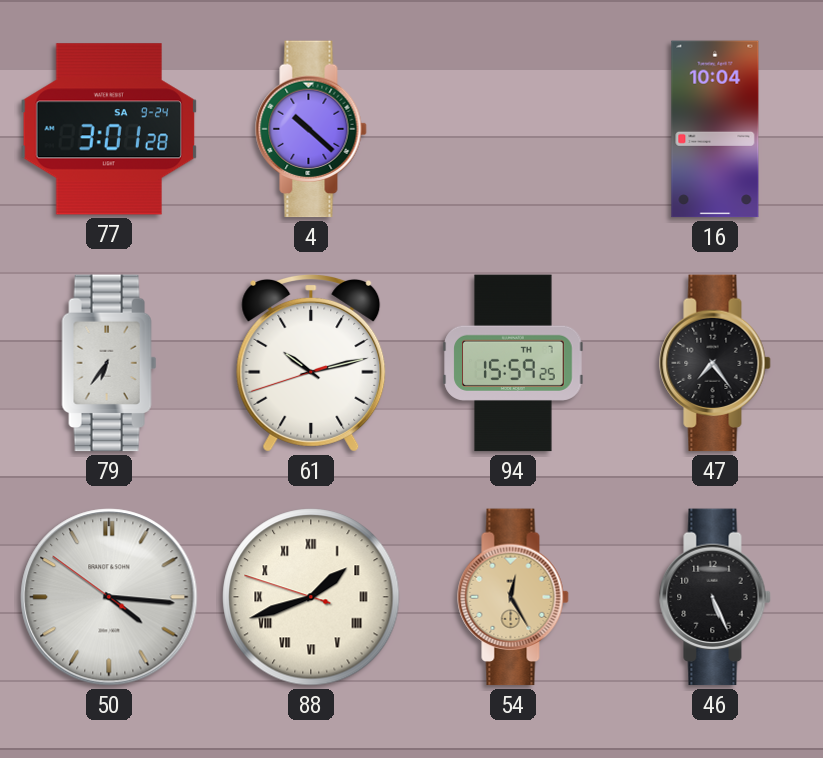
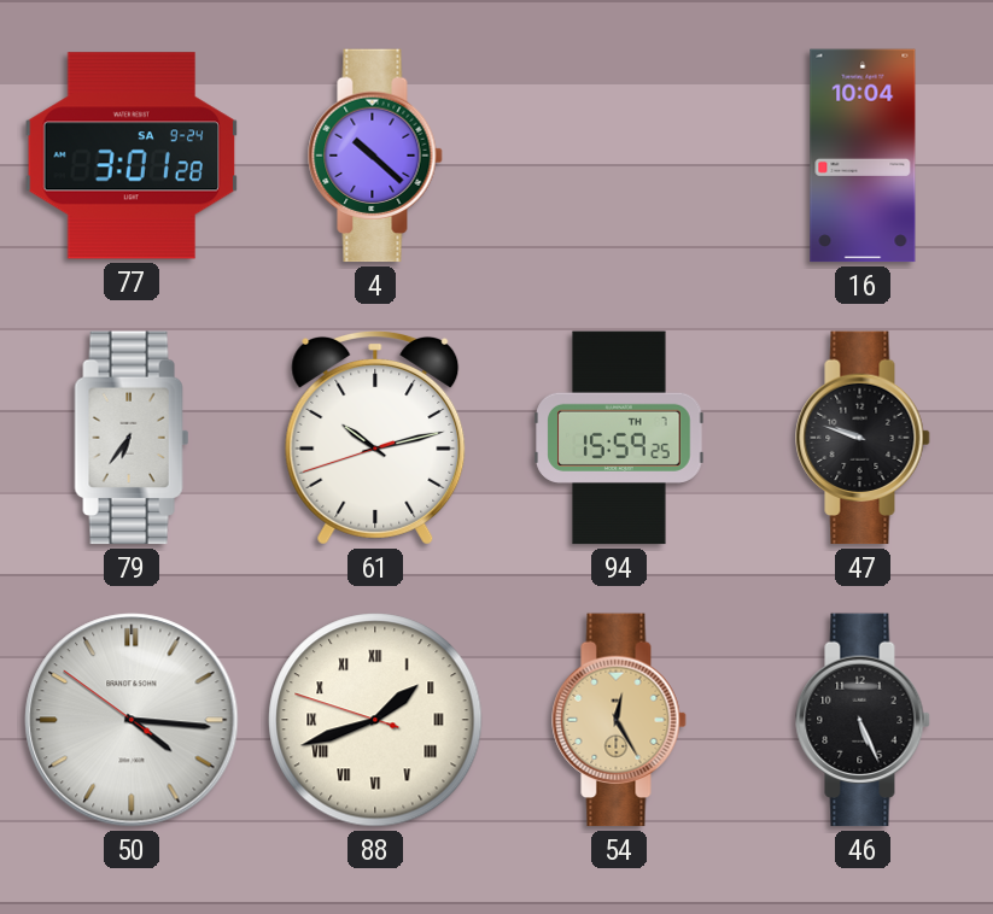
47: 7:24 -> 9:48
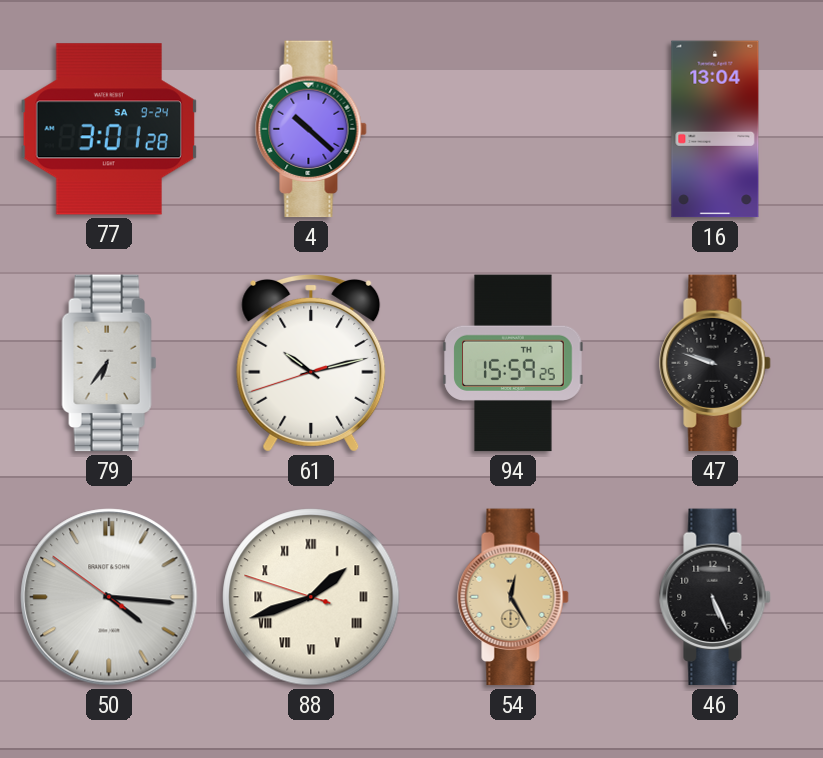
16: 10:04 -> 13:04
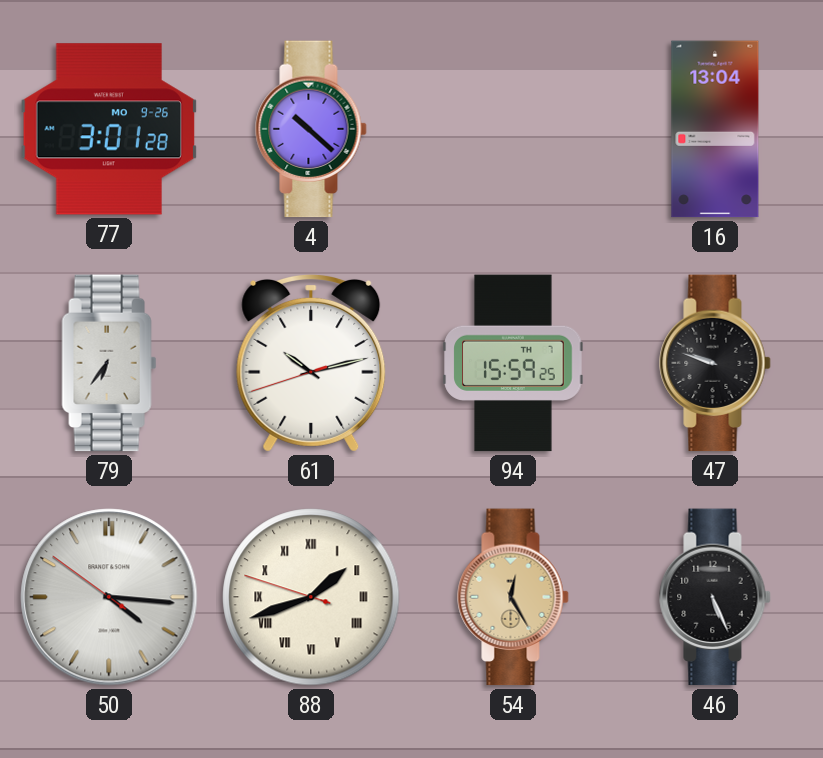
77 date: SA 9-24 -> MO 9-26
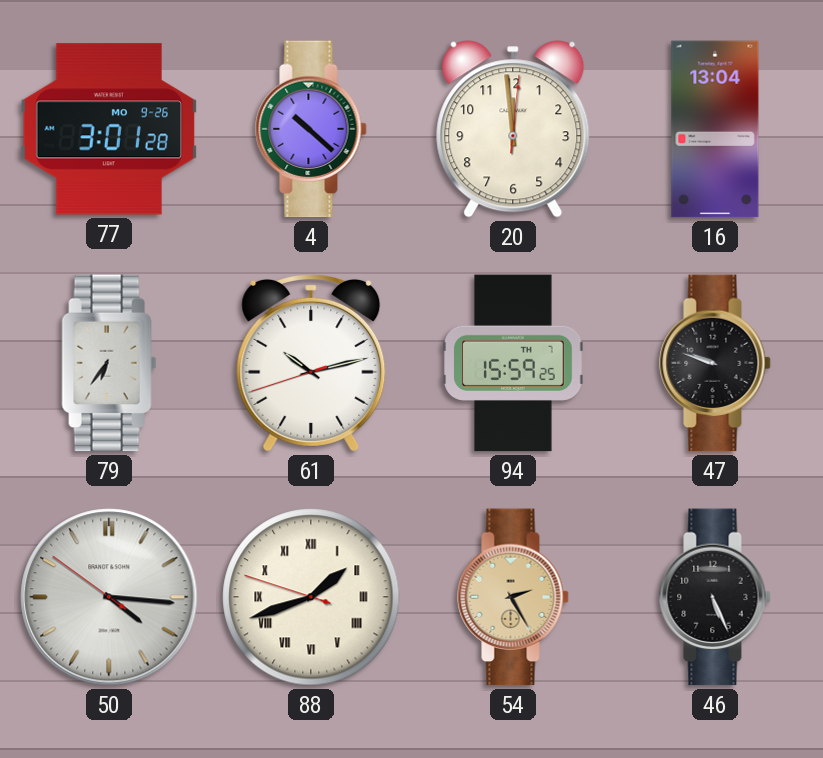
20: none -> 11:59
54: 12:25 -> 2:25
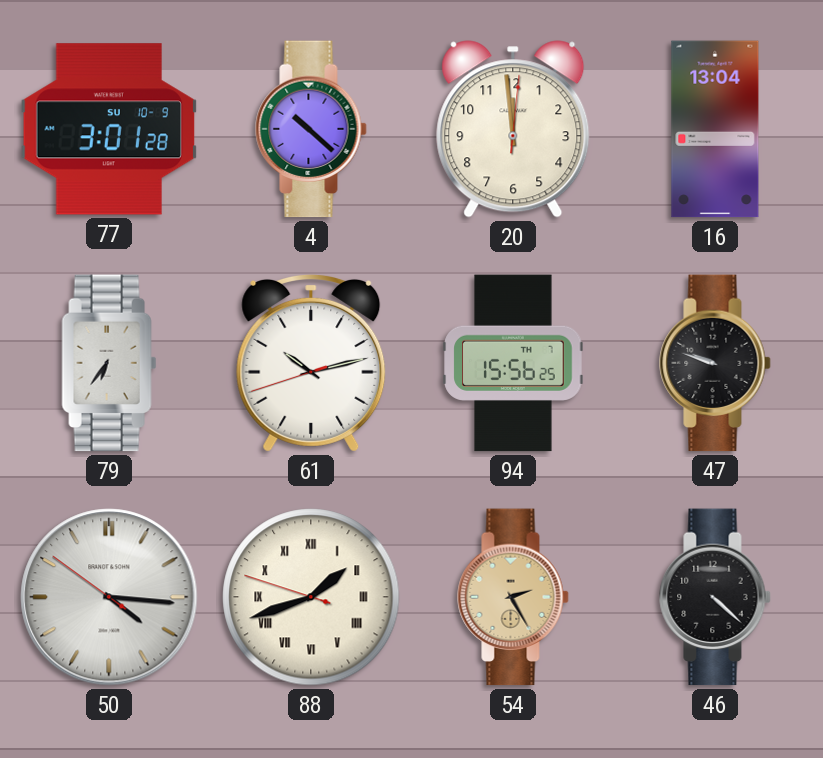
77 date: MO 9-26 -> SU 10-9
94: 15:59 -> 15:56
46: 5:26 -> 4:22
